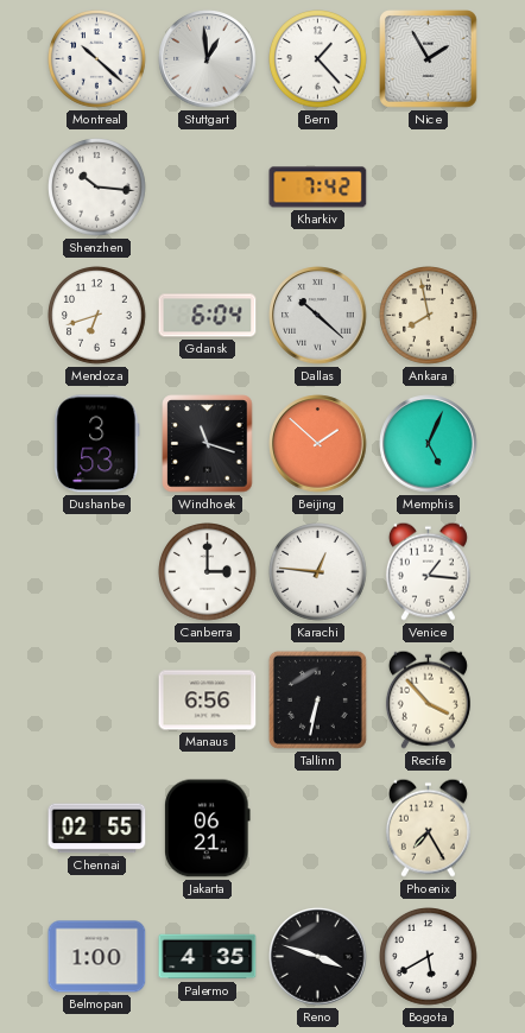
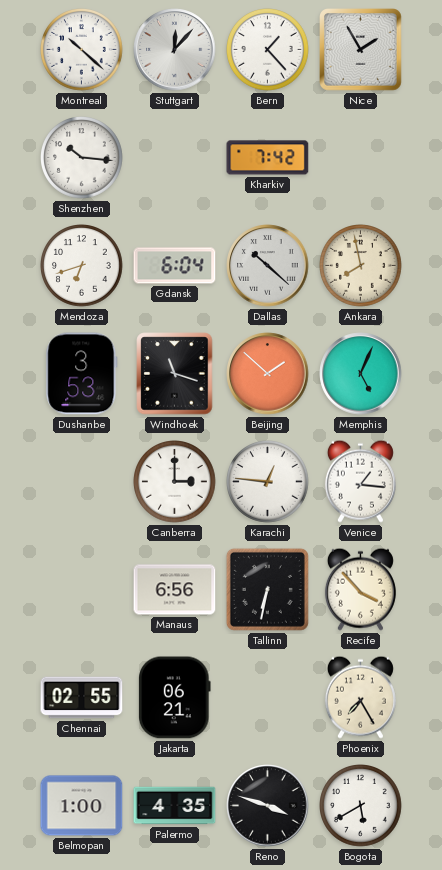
Stuttgart: 12:59 -> 12:07
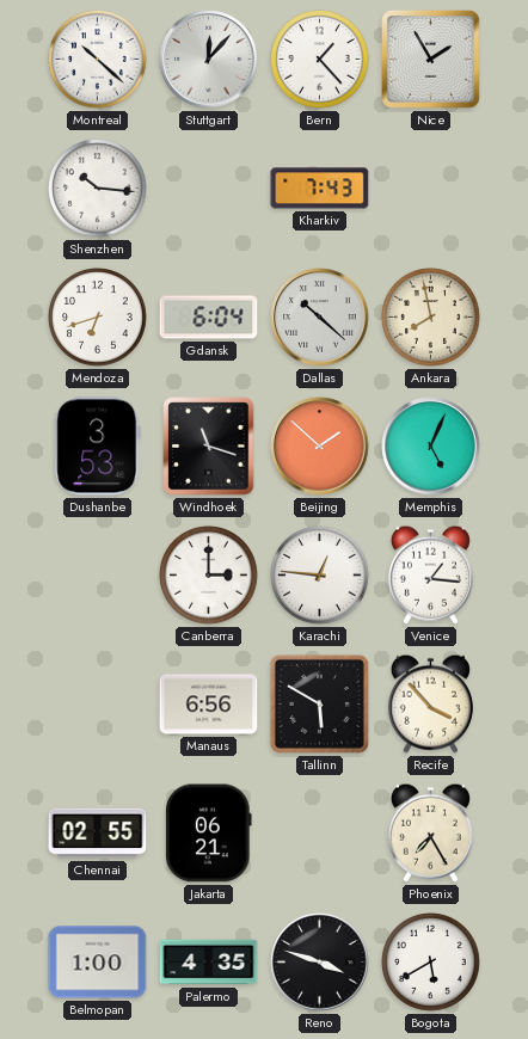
Kharkiv: 7:42 -> 7:43
Tallinn: 6:32 -> 5:50
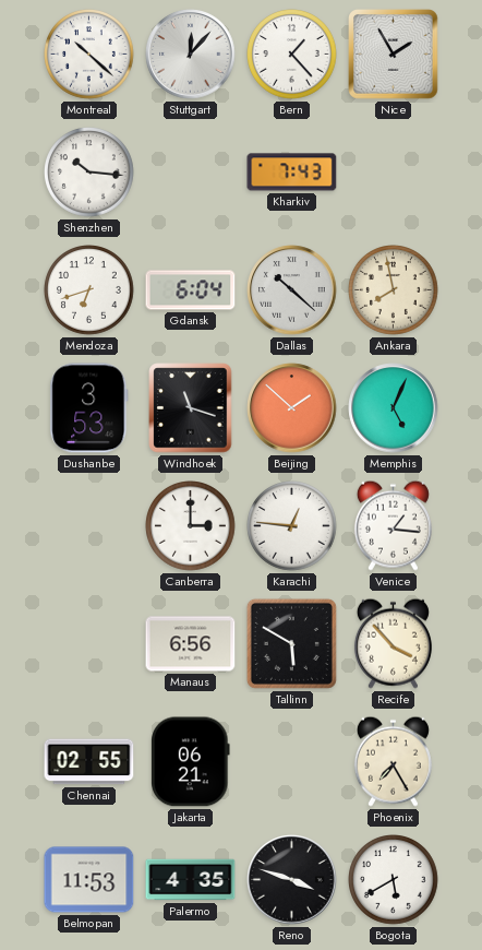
Belmopan: 1:00 -> 11:53
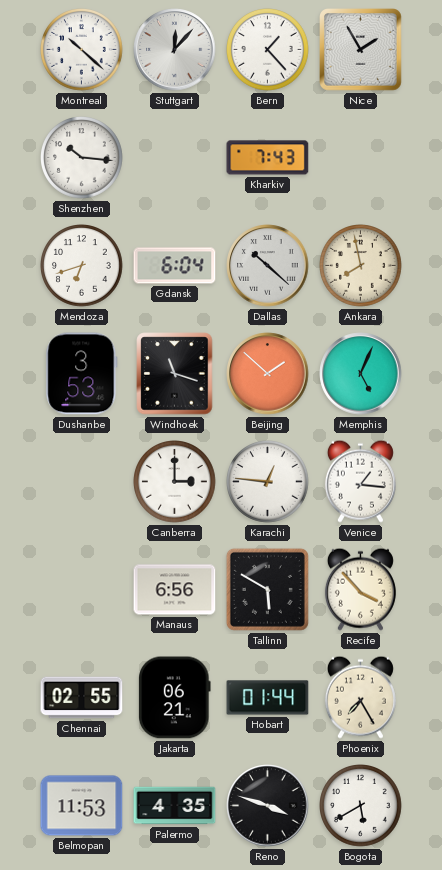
Hobart: none -> 01:44
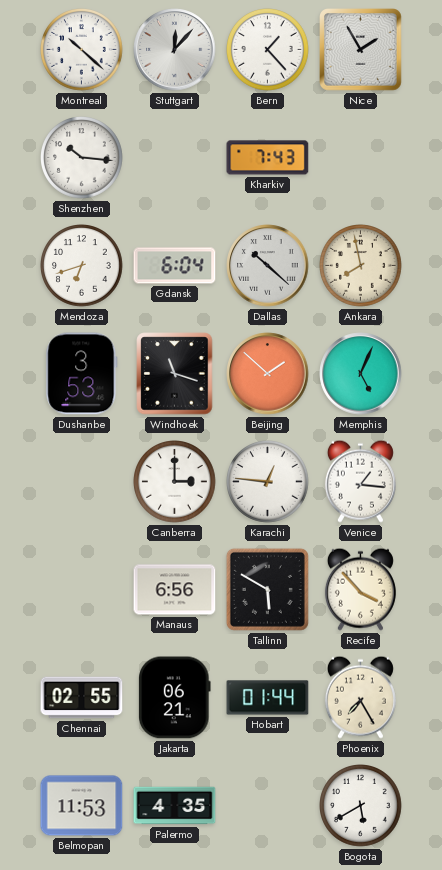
Reno: 3:48 -> none
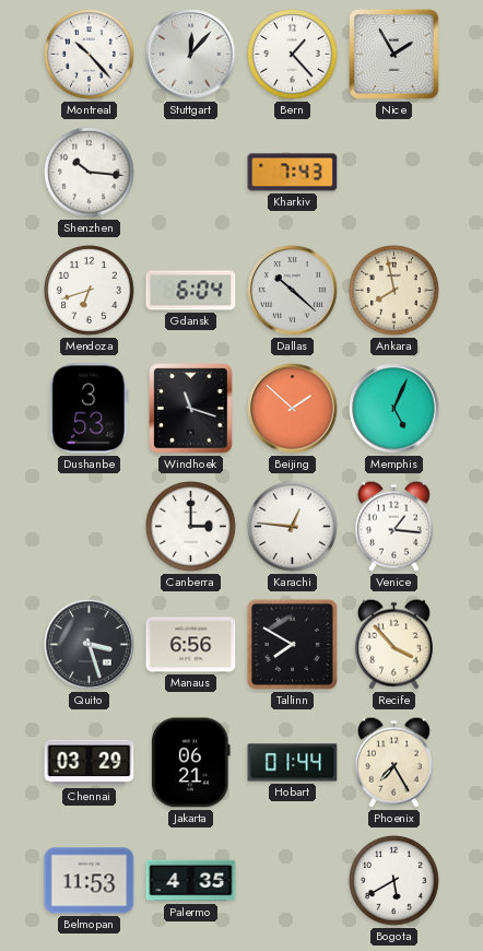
Montreal: 10:22 -> 10:23
Quito: none -> 3:27
Tallinn: 5:50 -> 7:50
Chennai: 02:55 -> 03:29
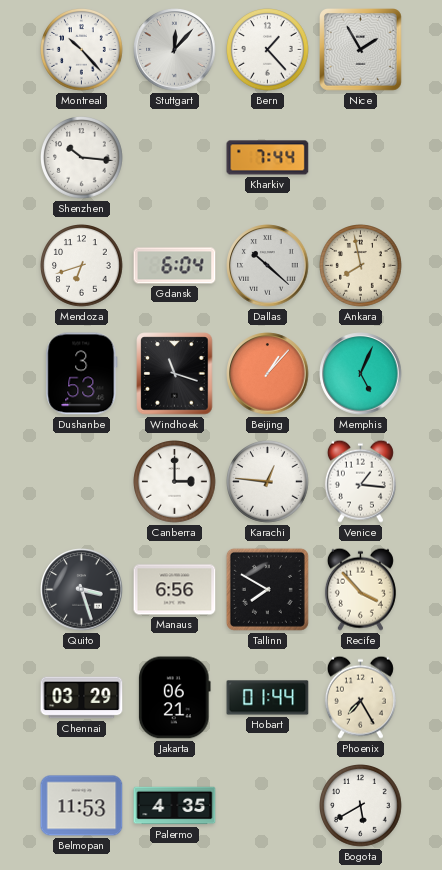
Kharkiv: 7:43 -> 7:44
Beijing: 1:52 -> 1:07
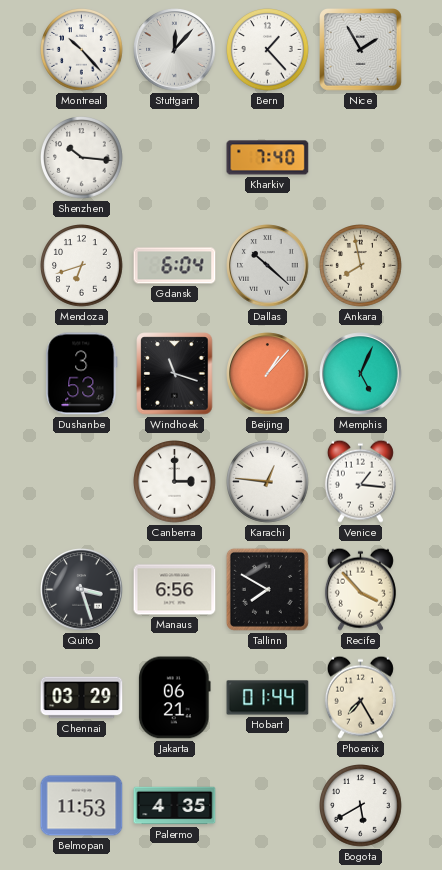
Kharkiv: 7:44 -> 7:40
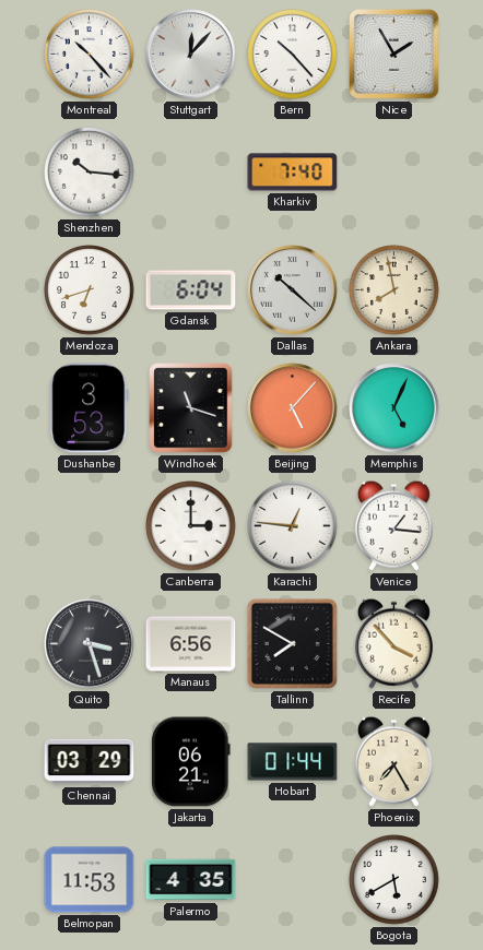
Bern: 1:23 -> 10:23
Beijing: 1:07 -> 5:07
